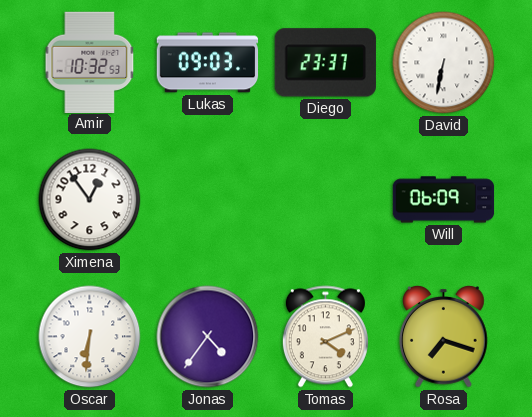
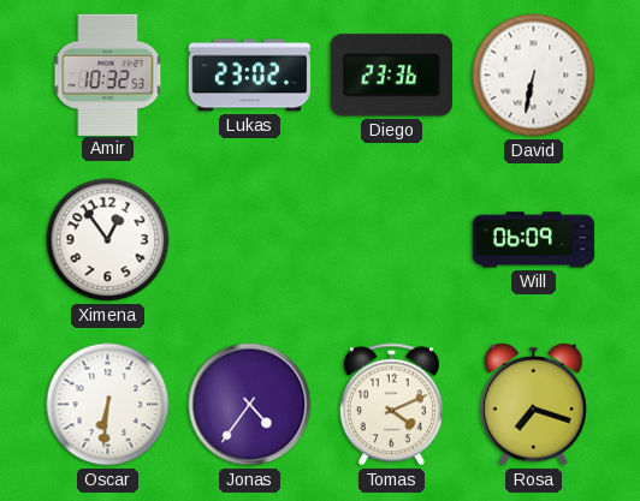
Lukas: 09:03 -> 23:02
Diego: 23:37 -> 23:36
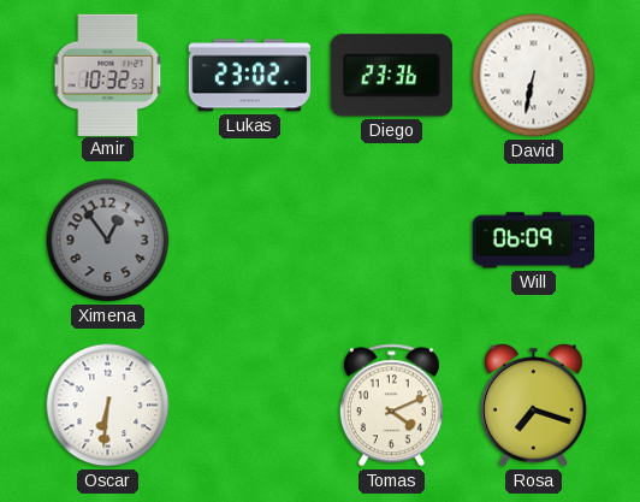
Ximena dial: white -> grey
Jonas: 4:36 -> none
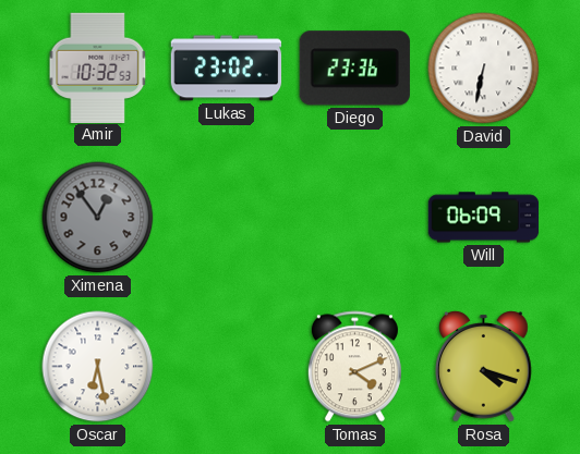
Oscar: 6:31 -> 6:28
Rosa: 7:18 -> 4:18
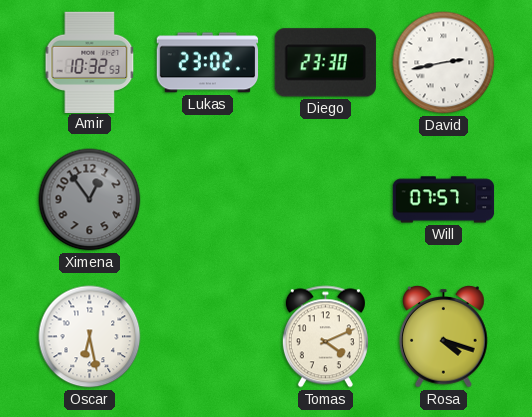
Diego: 23:36 -> 23:30
David: 6:32 -> 2:43
Will: 06:09 -> 07:57
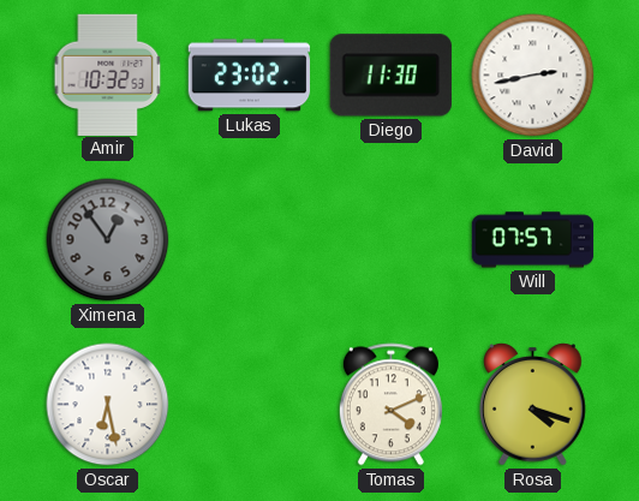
Diego: 23:30 -> 11:30
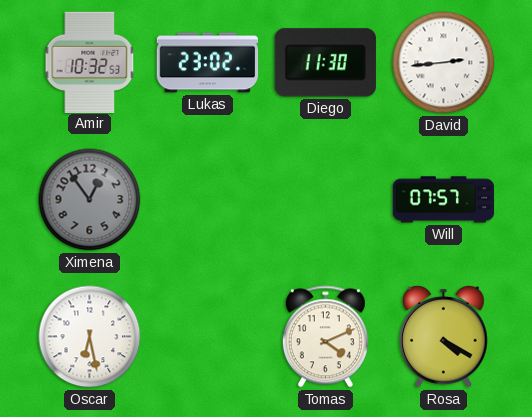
David: 2:43 -> 2:44
Rosa: 4:18 -> 4:20
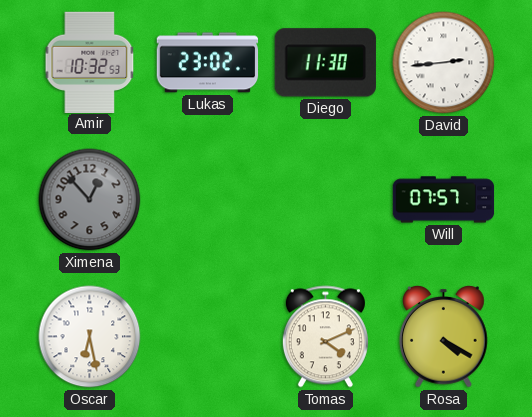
Ximena: 12:54 -> 12:53
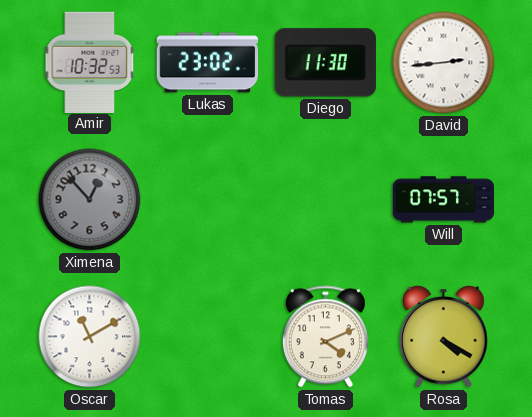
Oscar: 6:28 -> 11:10
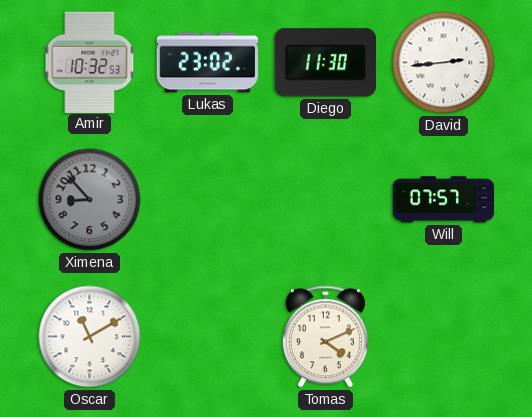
Ximena: 12:53 -> 8:53
Rosa: 4:20 -> none
